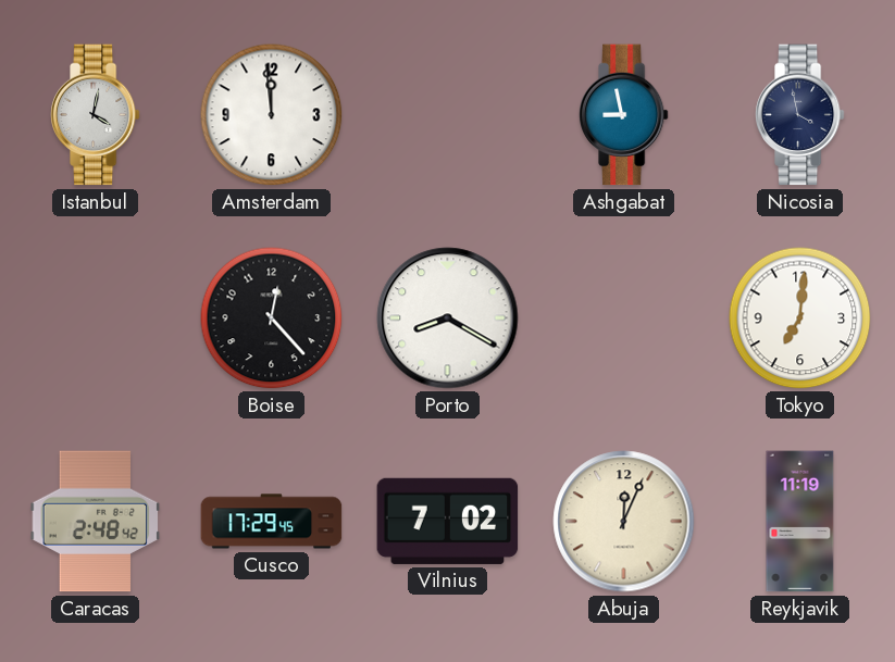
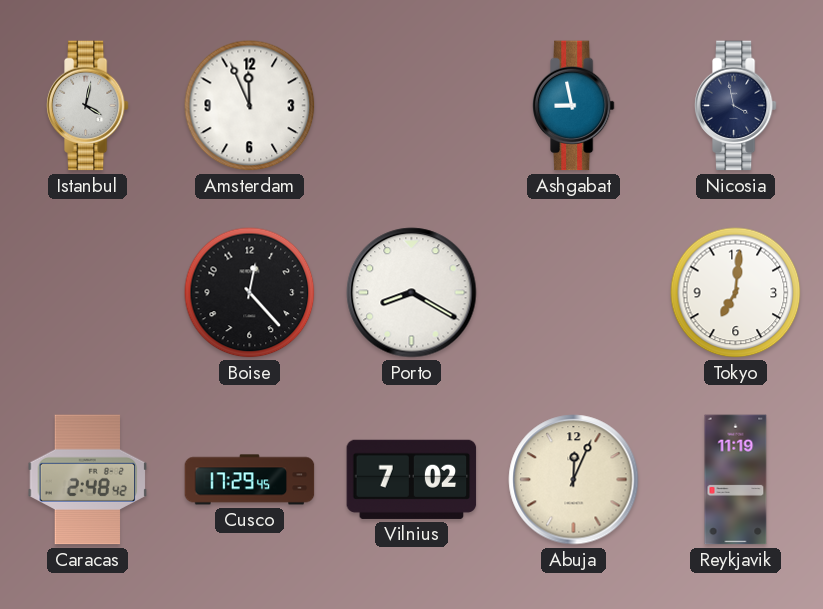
Amsterdam: 11:59 -> 11:56
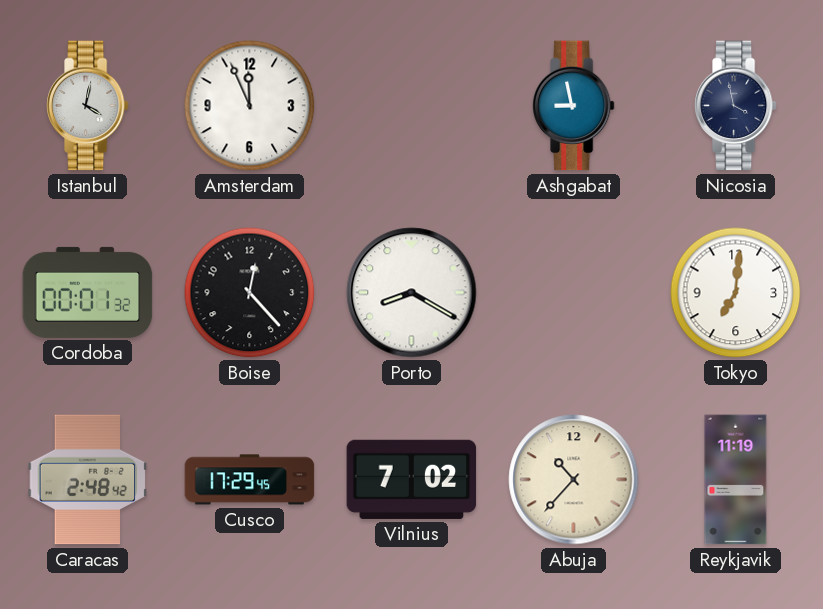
Cordoba: none -> 00:01
Abuja: 12:04 -> 10:37
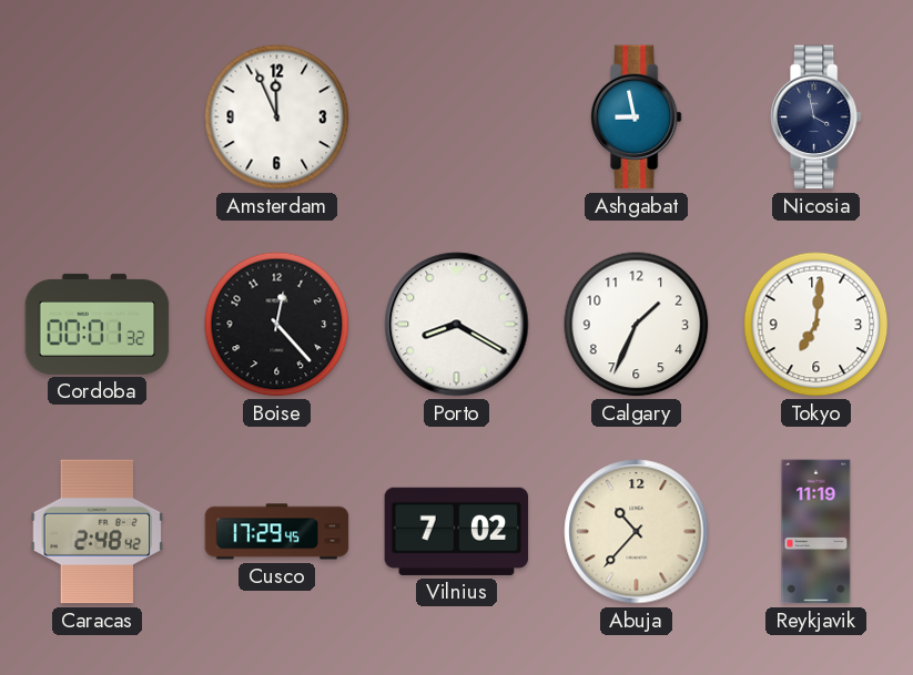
Istanbul: 4:02 -> none
Calgary: none -> 1:34
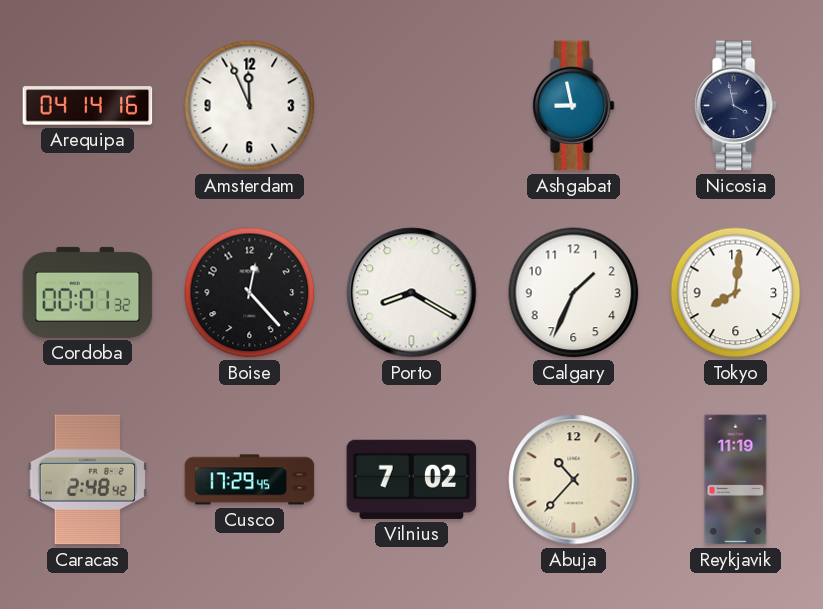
Arequipa: none -> 04:14
Tokyo: 7:01 -> 8:01
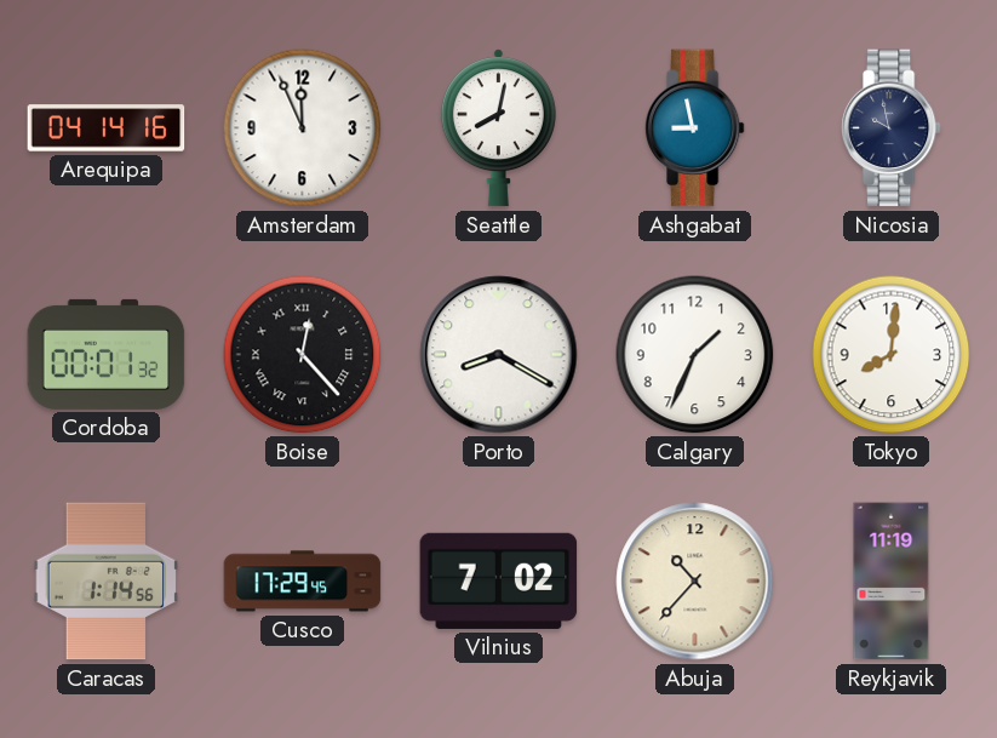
Seattle: none -> 8:02
Nicosia: 3:58 -> 9:58
Boise numerals: Arabic -> Roman
Caracas: 2:48 -> 1:14
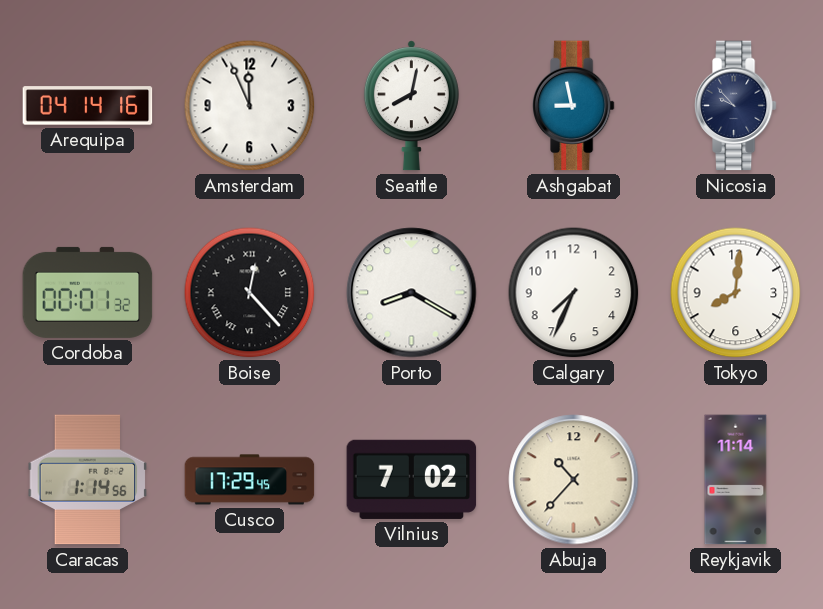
Nicosia: 9:58 -> 9:53
Calgary: 1:34 -> 7:34
Reykjavik: 11:19 -> 11:14
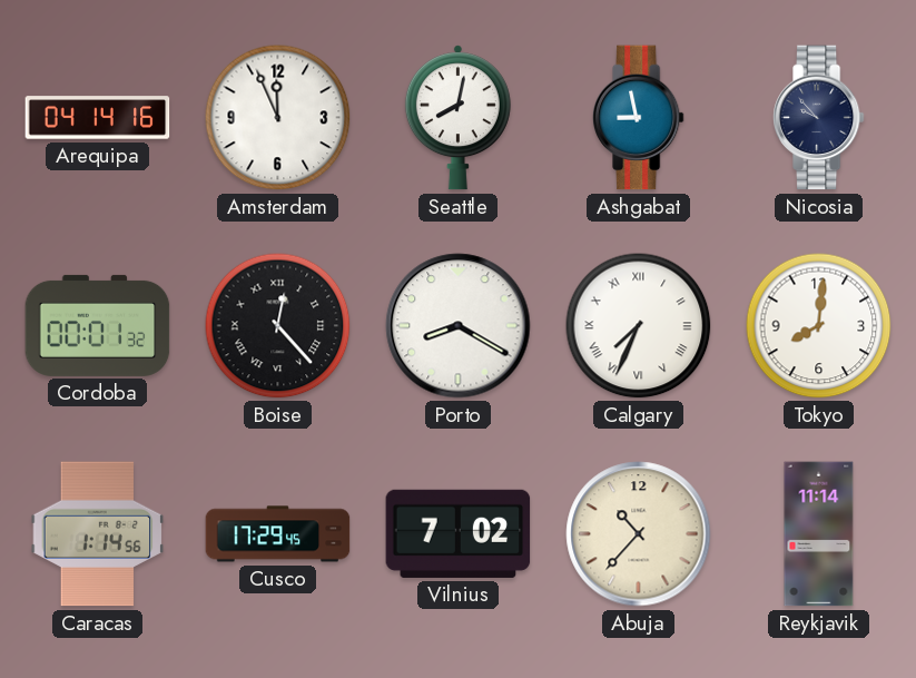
Calgary numerals: Arabic -> Roman
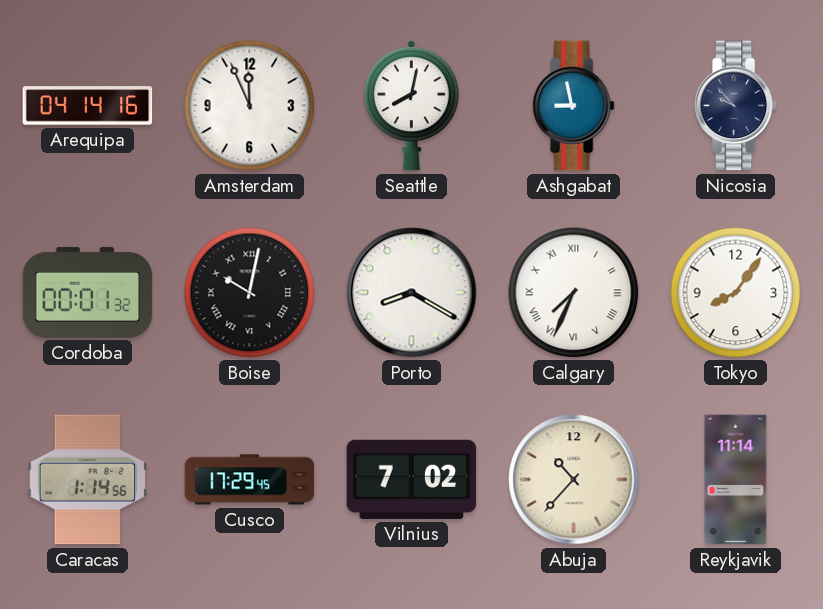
Boise: 12:23 -> 10:02
Tokyo: 8:01 -> 8:06
